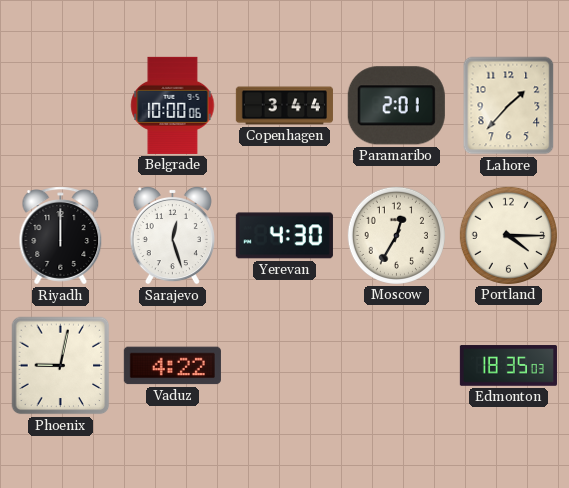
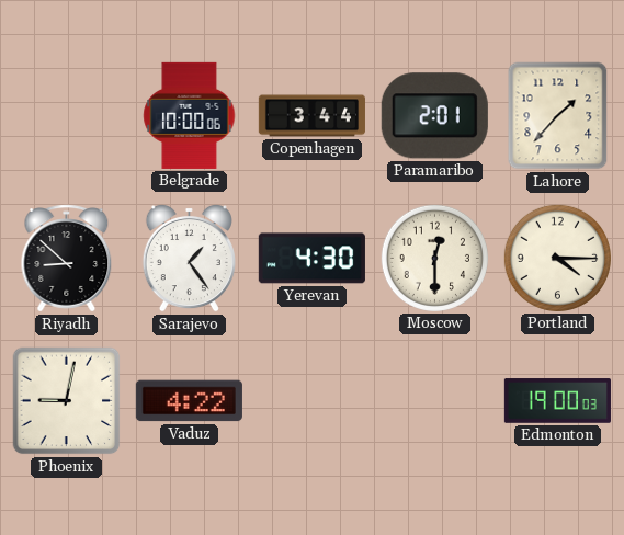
Riyadh: 12:00 -> 8:52
Sarajevo: 12:27 -> 1:24
Moscow: 12:35 -> 12:30
Edmonton: 18:35 -> 19:00
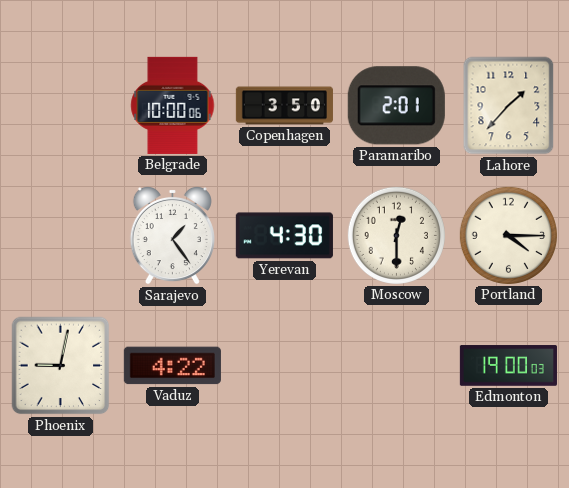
Copenhagen: 3:44 -> 3:50
Riyadh: 8:52 -> none
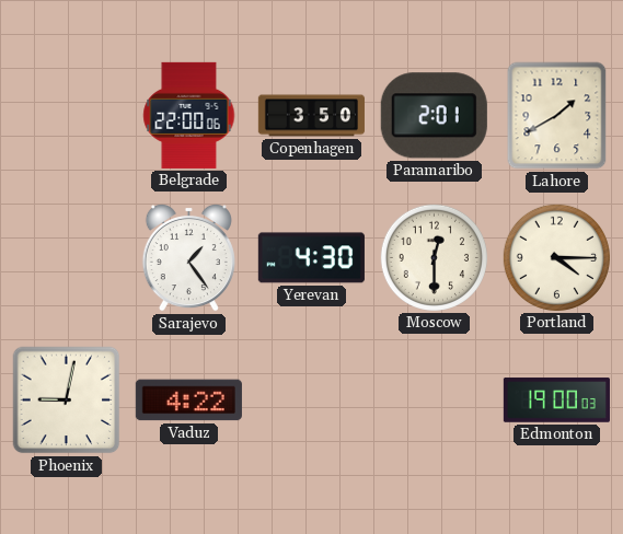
Belgrade: 10:00 -> 22:00
Lahore: 1:37 -> 1:40
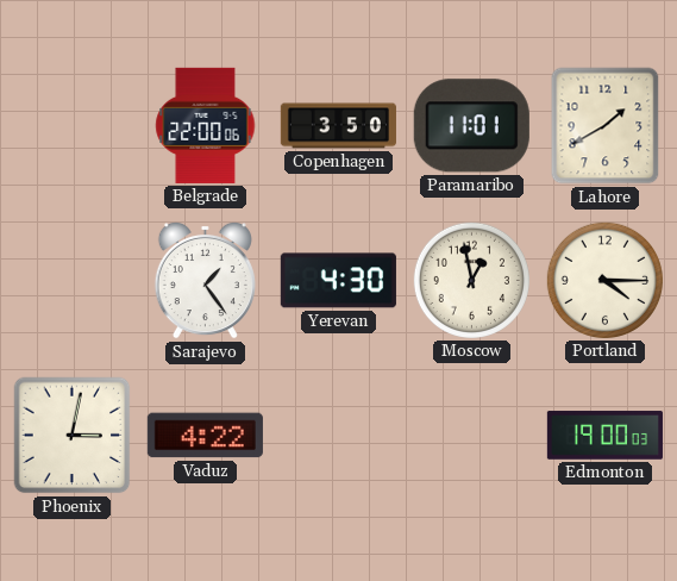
Paramaribo: 2:01 -> 11:01
Moscow: 12:30 -> 12:58
Phoenix: 9:02 -> 3:02
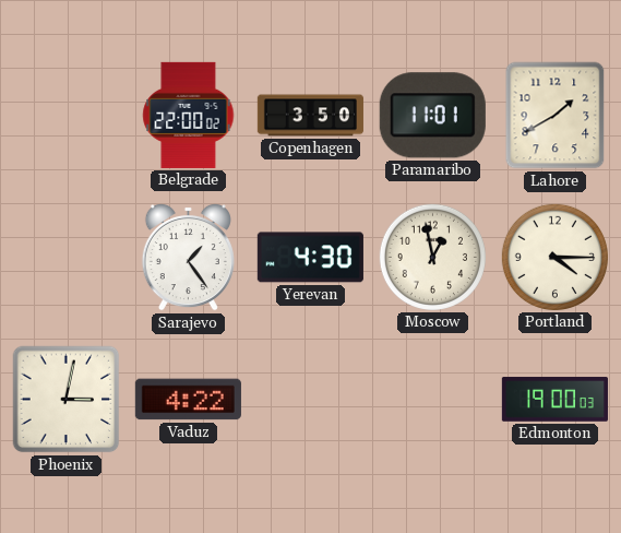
Belgrade: 22:00:06 -> 22:00:02
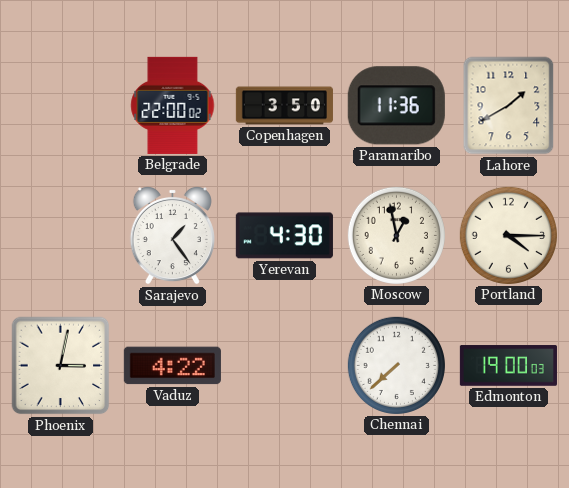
Paramaribo: 11:01 -> 11:36
Chennai: none -> 7:38
